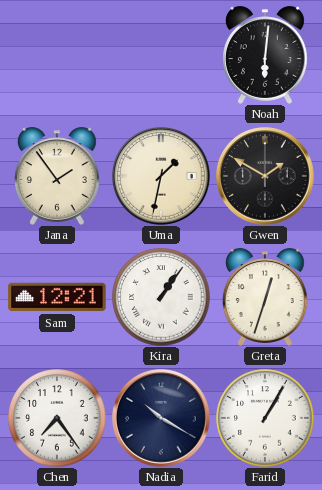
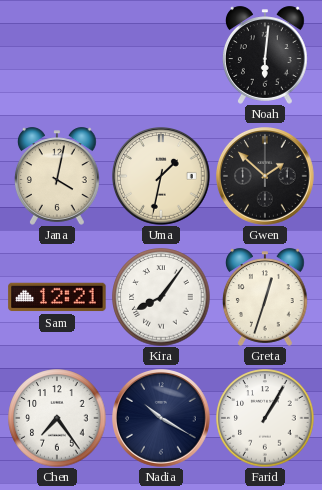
Jana: 1:54 -> 4:02
Gwen: 1:50 -> 1:52
Kira: 1:06 -> 8:06
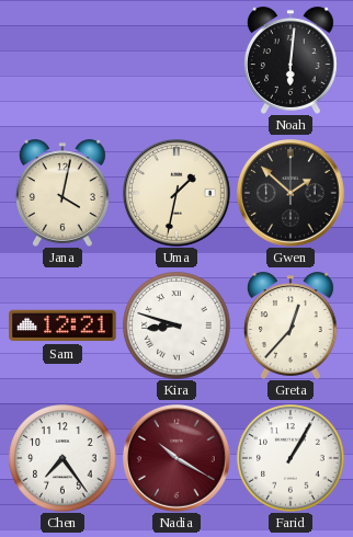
Kira: 8:06 -> 8:48
Greta: 12:33 -> 12:37
Nadia dial: navy -> burgundy
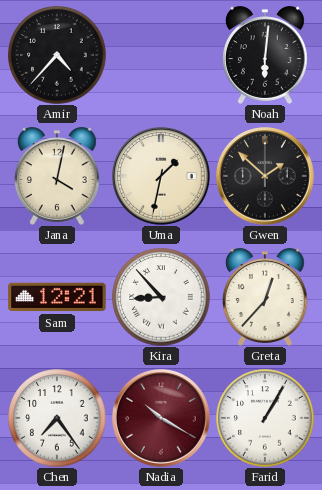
Amir: none -> 4:37
Kira: 8:48 -> 8:53
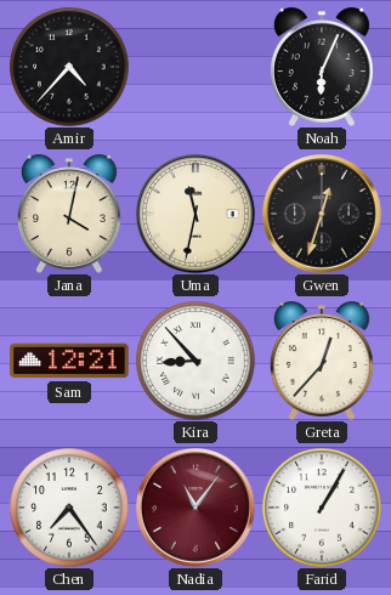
Noah: 6:01 -> 6:04
Uma: 1:32 -> 11:32
Gwen: 1:52 -> 12:33
Nadia: 10:20 -> 11:06
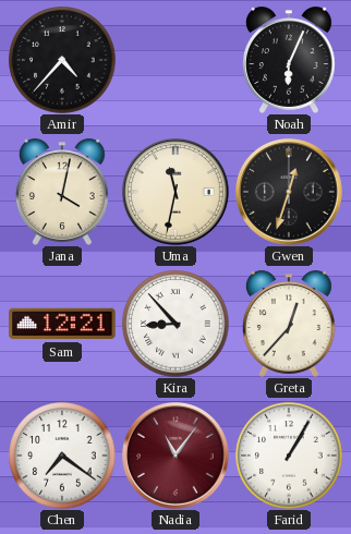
Chen: 7:24 -> 7:21
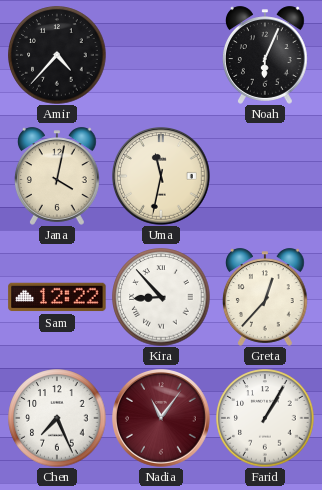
Gwen: 12:33 -> none
Sam: 12:21 -> 12:22
Chen: 7:21 -> 7:26
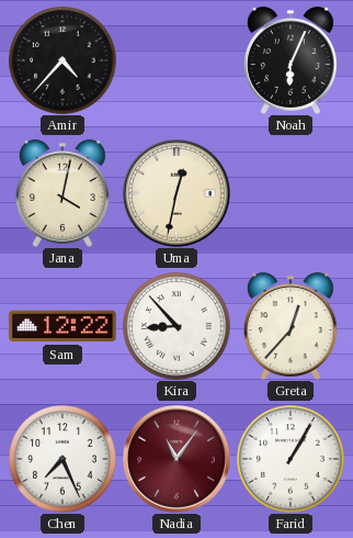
Uma: 11:32 -> 12:32
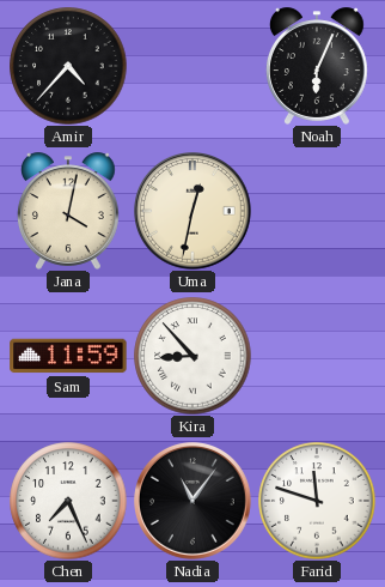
Sam: 12:22 -> 11:59
Greta: 12:37 -> none
Nadia dial: burgundy -> black
Farid: 1:05 -> 11:48
